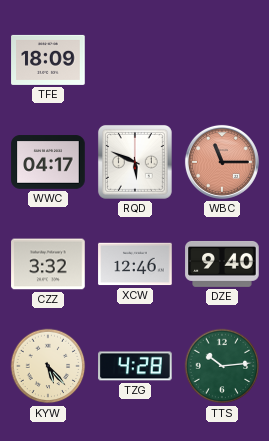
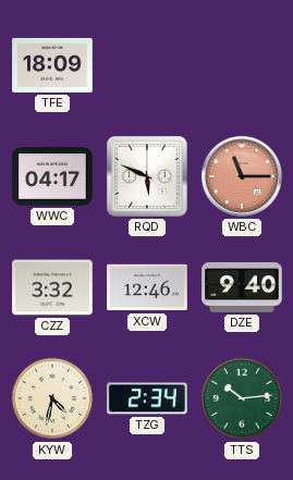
KYW: 5:23 -> 4:32
TZG: 4:28 -> 2:34
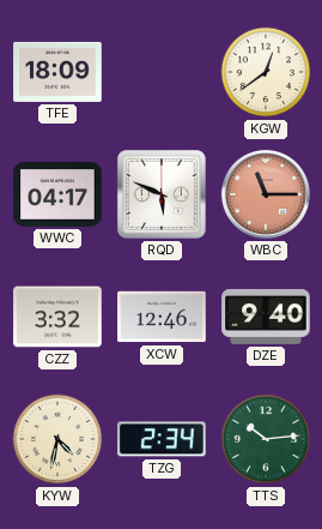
KGW: none -> 12:39
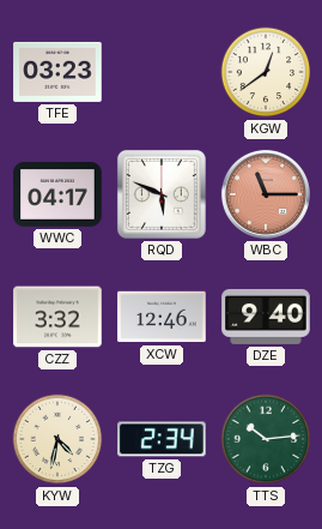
TFE: 18:09 -> 03:23
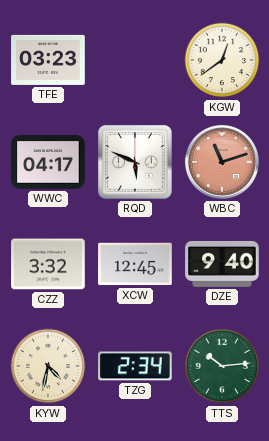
WBC: 11:15 -> 11:12
XCW: 12:46 -> 12:45
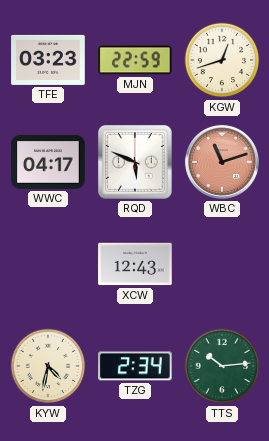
MJN: none -> 22:59
KGW: 12:39 -> 12:42
CZZ: 3:32 -> none
XCW: 12:45 -> 12:43
DZE: 9:40 -> none
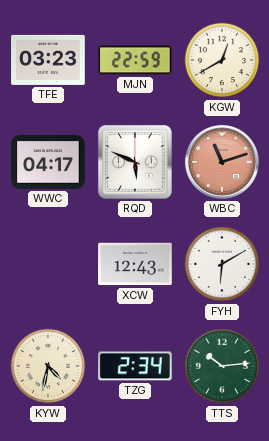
KGW: 12:42 -> 12:40
FYH: none -> 6:10
